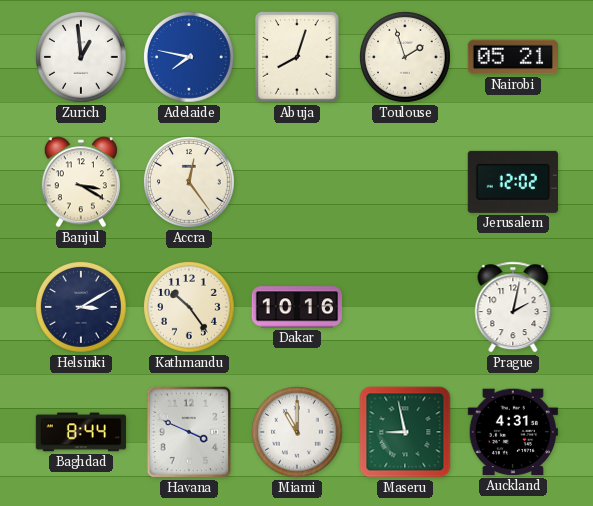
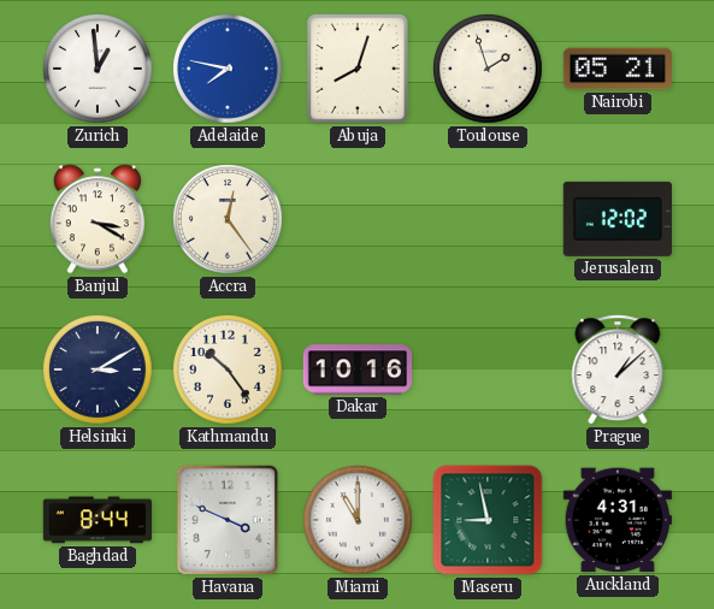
Prague: 2:02 -> 1:08
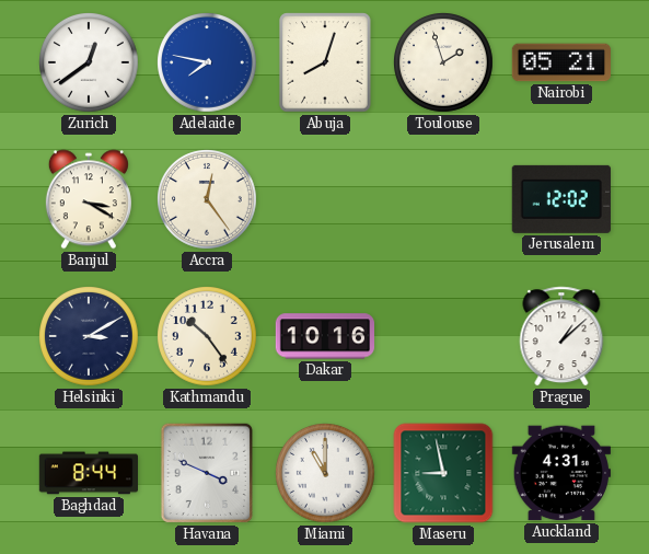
Zurich: 12:59 -> 12:39
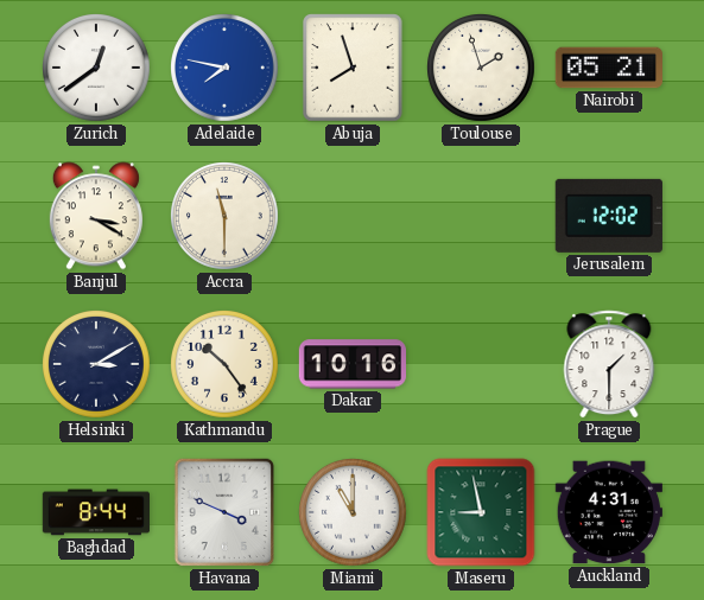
Abuja: 8:03 -> 7:57
Accra: 12:24 -> 11:30
Prague: 1:08 -> 1:30
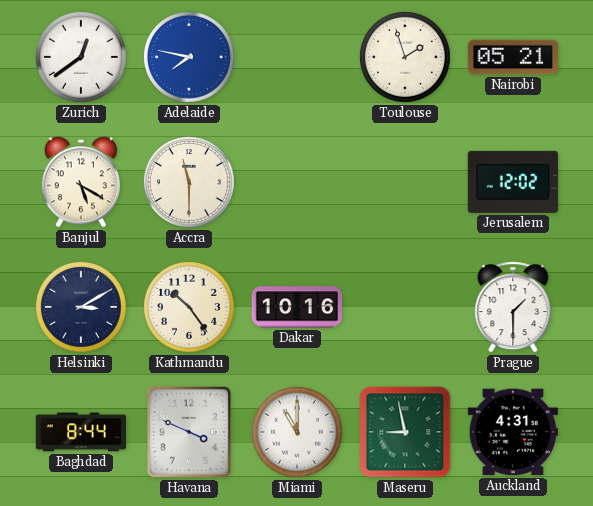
Abuja: 7:57 -> none
Banjul: 3:20 -> 5:20
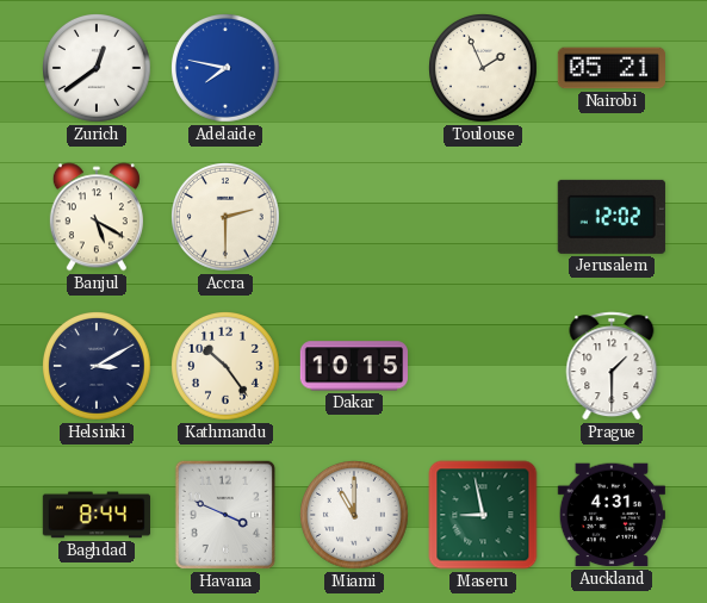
Toulouse: 1:57 -> 1:56
Accra: 11:30 -> 2:30
Dakar: 10:16 -> 10:15
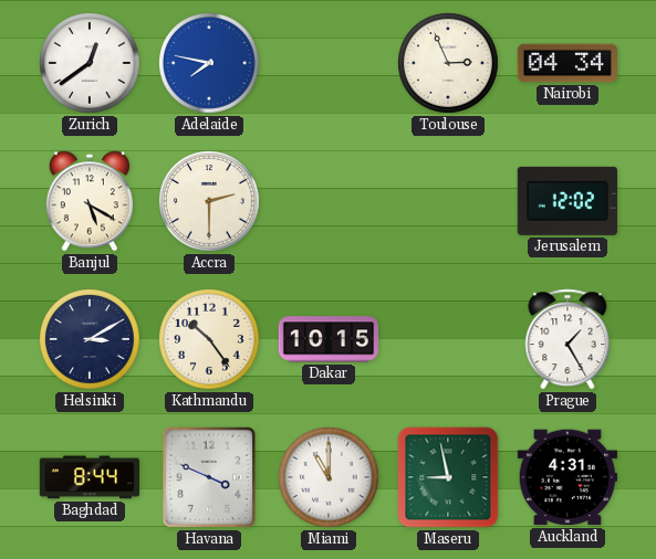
Toulouse: 1:56 -> 2:56
Nairobi: 05:21 -> 04:34
Prague: 1:30 -> 1:25
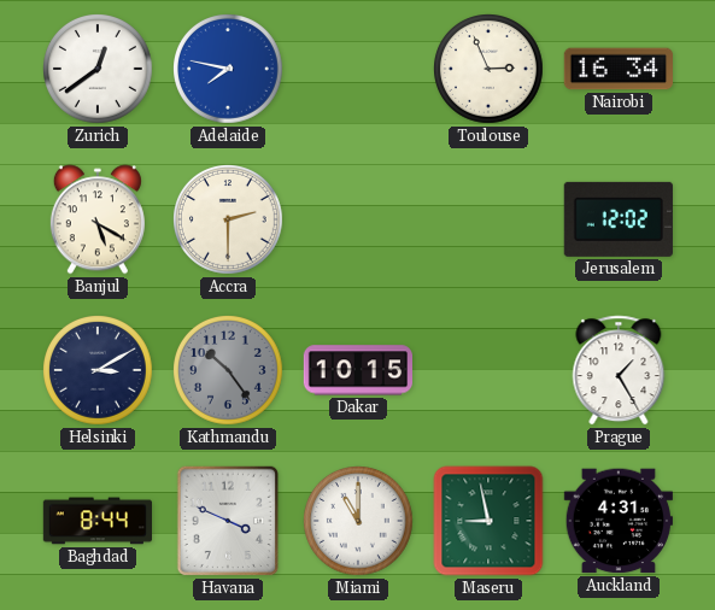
Nairobi: 04:34 -> 16:34
Kathmandu dial: cream -> grey
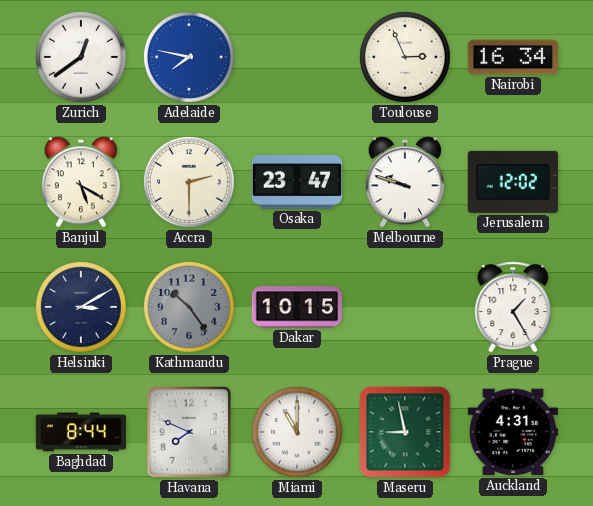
Osaka: none -> 23:47
Melbourne: none -> 9:48
Havana: 3:49 -> 7:49
